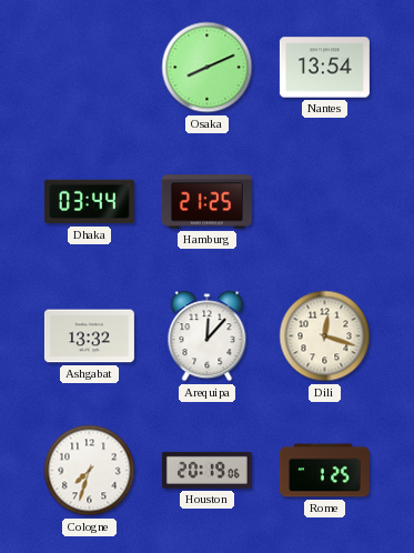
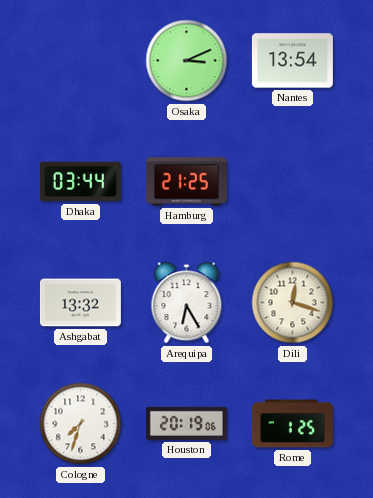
Osaka: 8:11 -> 3:11
Arequipa: 12:07 -> 6:25
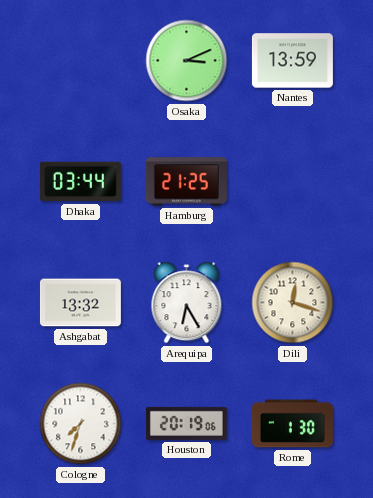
Nantes: 13:54 -> 13:59
Rome: 1:25 -> 1:30
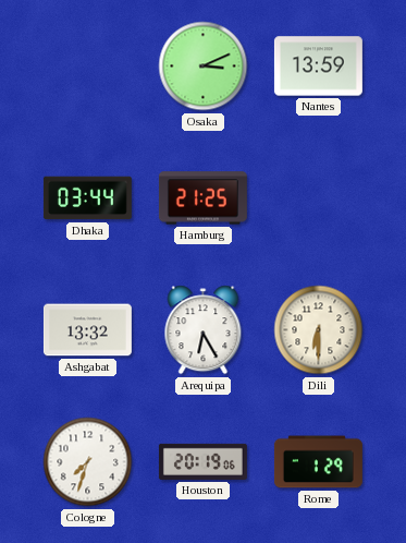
Dili: 12:18 -> 6:30
Rome: 1:30 -> 1:29
